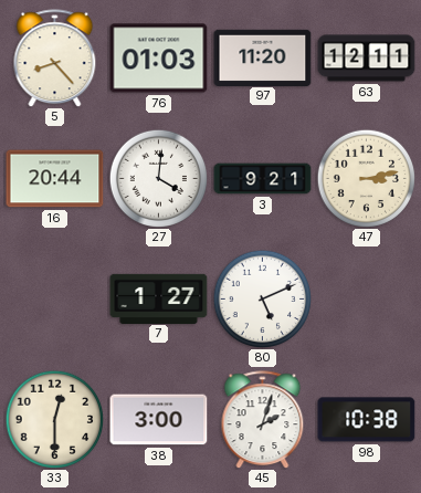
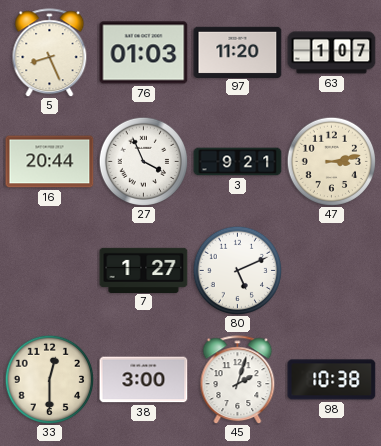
5: 8:23 -> 8:26
63: 12:11 -> 1:07
27: 4:01 -> 3:56
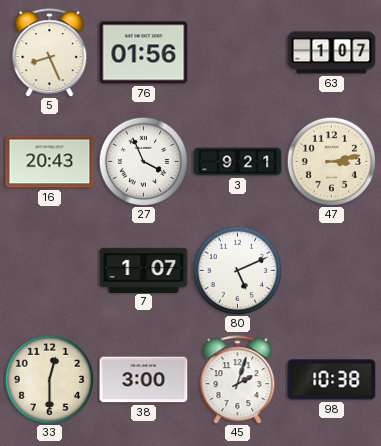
76: 01:03 -> 01:56
97: 11:20 -> none
16: 20:44 -> 20:43
7: 1:27 -> 1:07
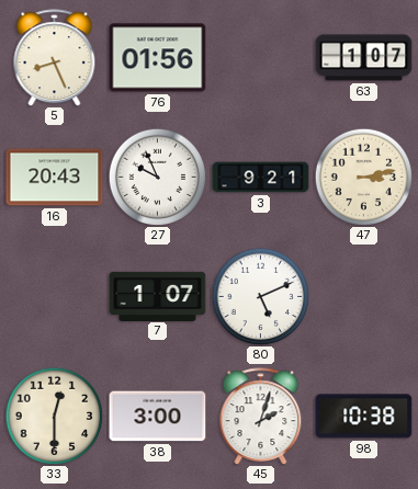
27: 3:56 -> 9:56
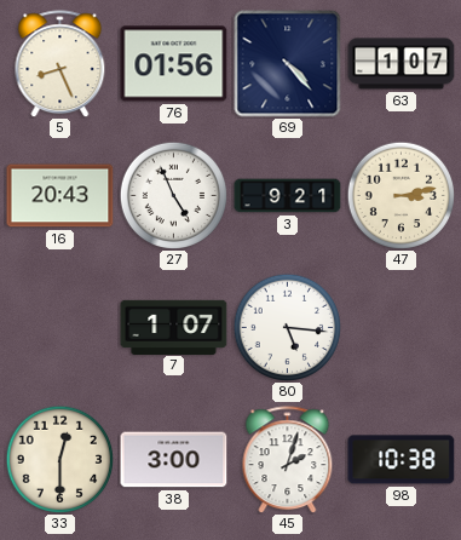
69: none -> 4:23
27: 9:56 -> 4:56
80: 5:11 -> 5:16
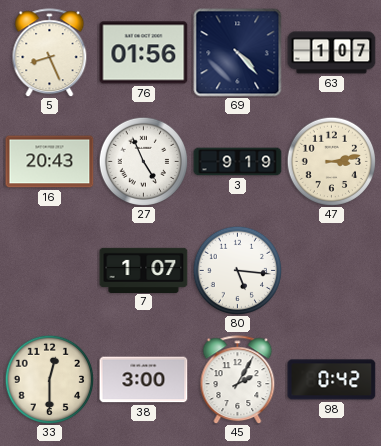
3: 9:21 -> 9:19
45: 2:03 -> 2:05
98: 10:38 -> 0:42
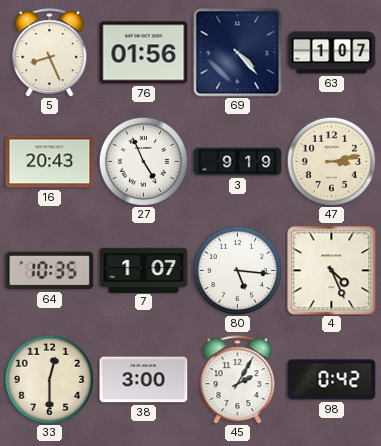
64: none -> 10:35
4: none -> 4:26
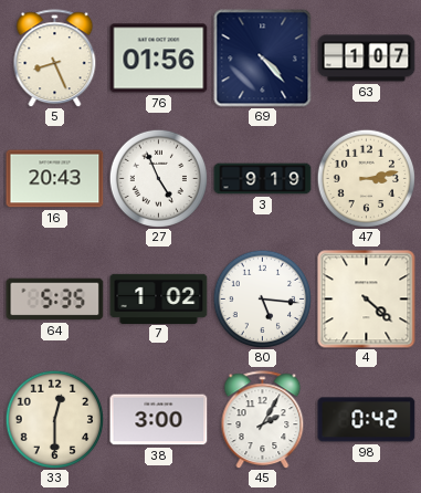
64: 10:35 -> 5:35
7: 1:07 -> 1:02
4: 4:26 -> 4:22
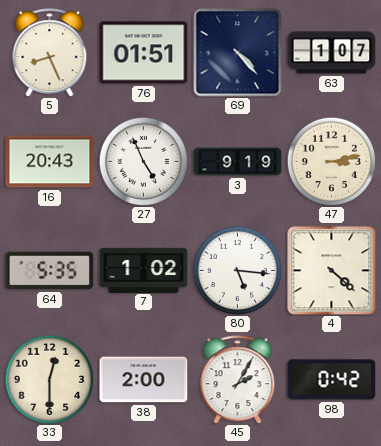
76: 01:56 -> 01:51
38: 3:00 -> 2:00
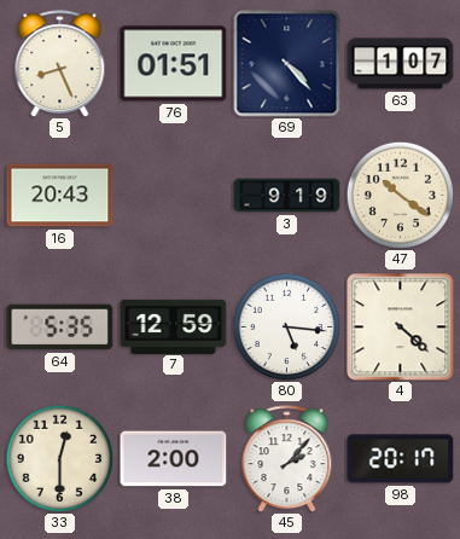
27: 4:56 -> none
47: 3:13 -> 10:21
7: 1:02 -> 12:59
45: 2:05 -> 2:07
98: 0:42 -> 20:17
